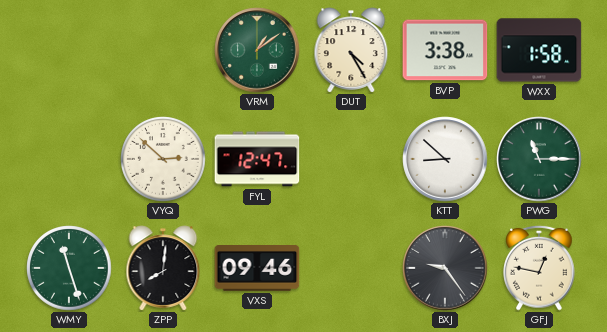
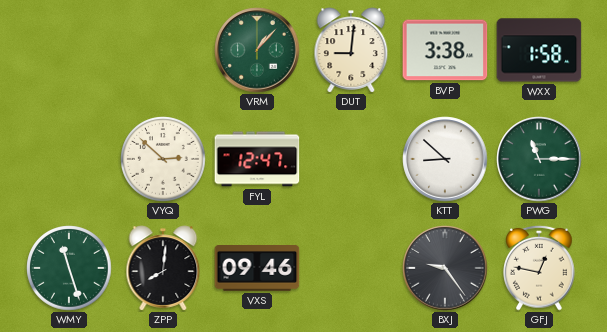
VRM: 1:09 -> 1:07
DUT: 4:25 -> 9:01
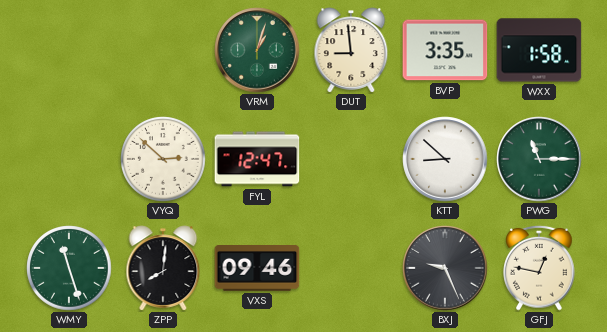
VRM: 1:07 -> 1:03
DUT: 9:01 -> 8:59
BVP: 3:38 -> 3:35
BXJ: 9:24 -> 9:26
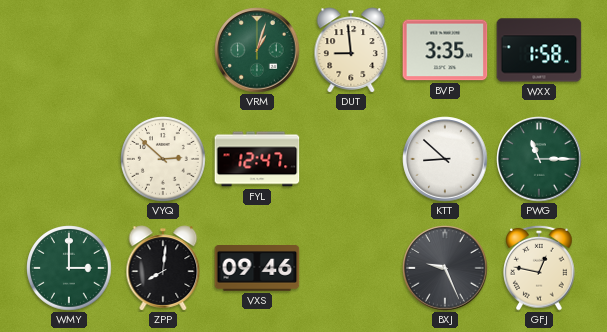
WMY: 11:27 -> 3:00
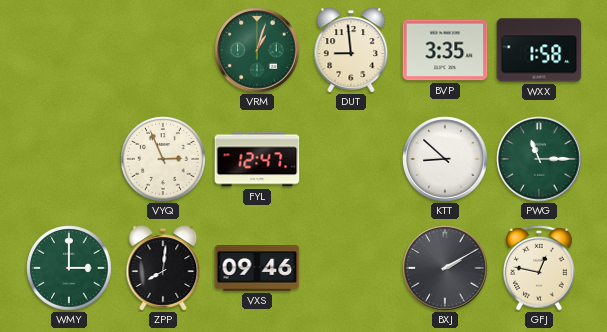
VYQ: 2:52 -> 2:56
BXJ: 9:26 -> 2:10
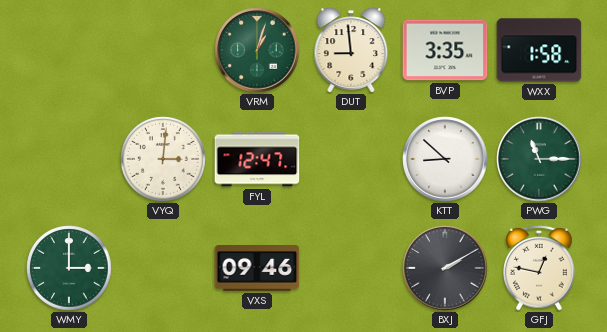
VYQ: 2:56 -> 3:01
ZPP: 8:01 -> none
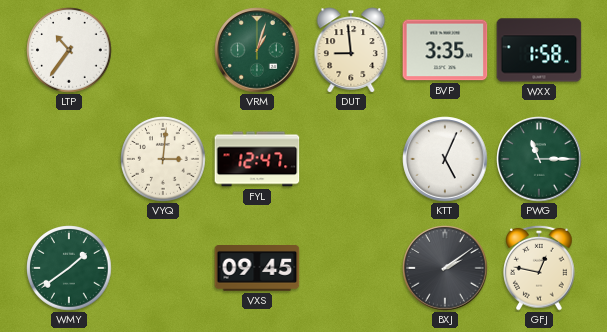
LTP: none -> 10:36
KTT: 8:52 -> 5:04
WMY: 3:00 -> 1:39
VXS: 09:46 -> 09:45
BXJ: 2:10 -> 2:09
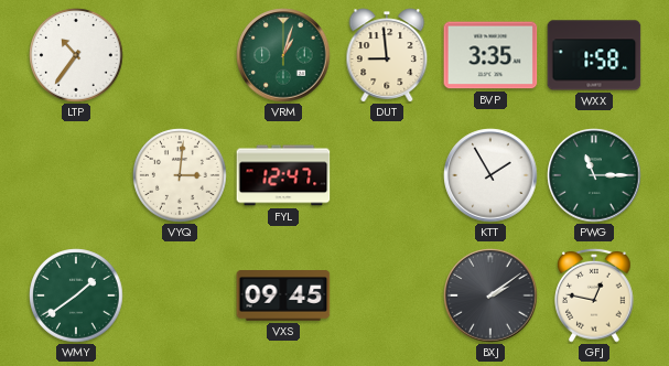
KTT: 5:04 -> 1:55
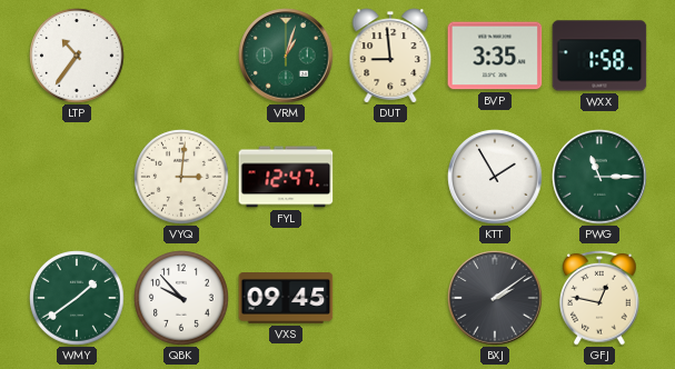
QBK: none -> 9:53
